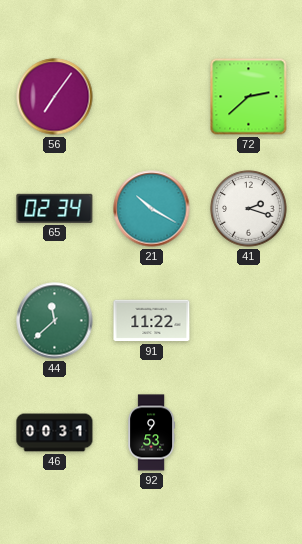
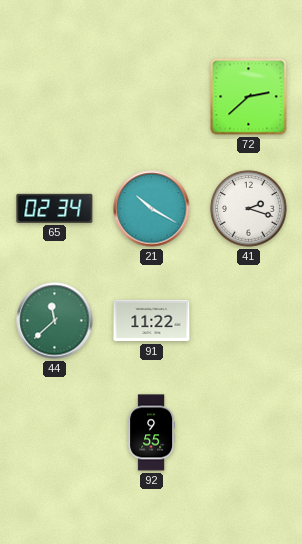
56: 7:06 -> none
46: 00:31 -> none
92: 9:53 -> 9:55
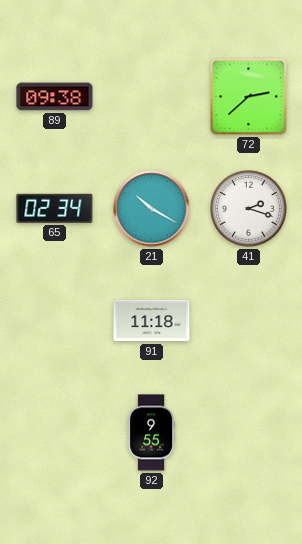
89: none -> 09:38
44: 11:38 -> none
91: 11:22 -> 11:18
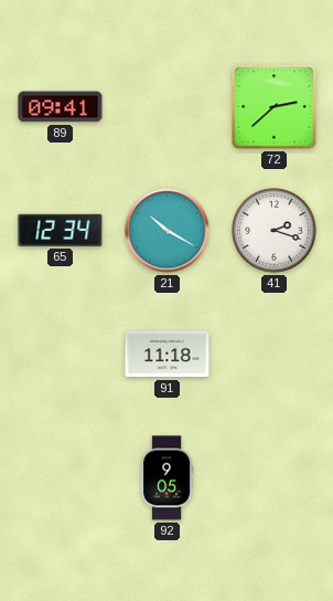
89: 09:38 -> 09:41
65: 02:34 -> 12:34
92: 9:55 -> 9:05
